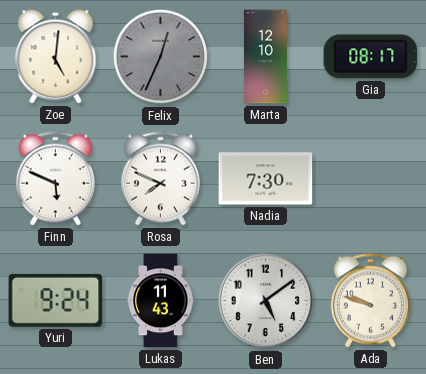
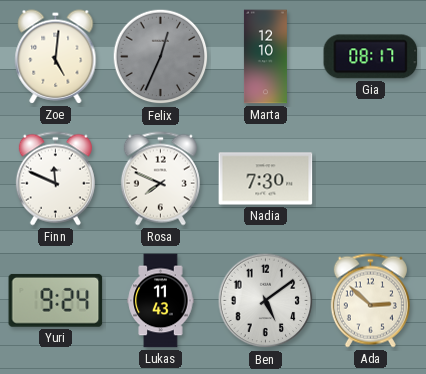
Finn: 5:49 -> 11:49
Ada: 9:48 -> 2:52
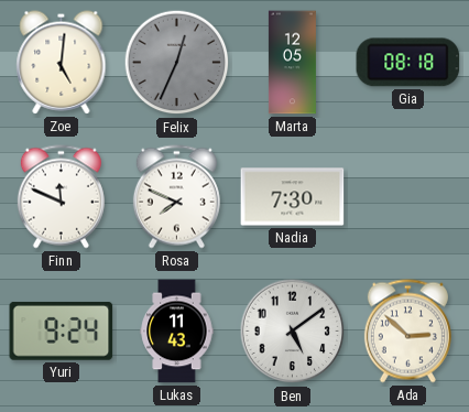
Marta: 12:10 -> 12:05
Gia: 08:17 -> 08:18
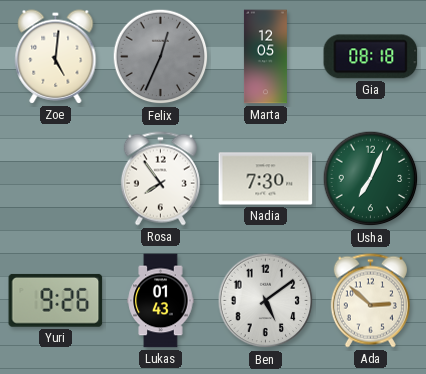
Finn: 11:49 -> none
Rosa: 7:49 -> 7:54
Usha: none -> 7:04
Yuri: 9:24 -> 9:26
Lukas: 11:43 -> 01:43
